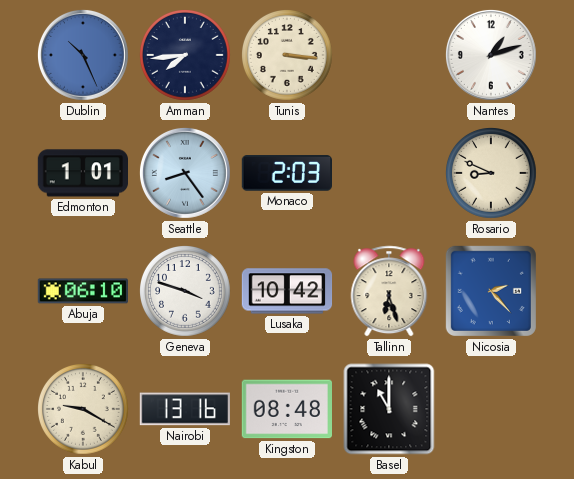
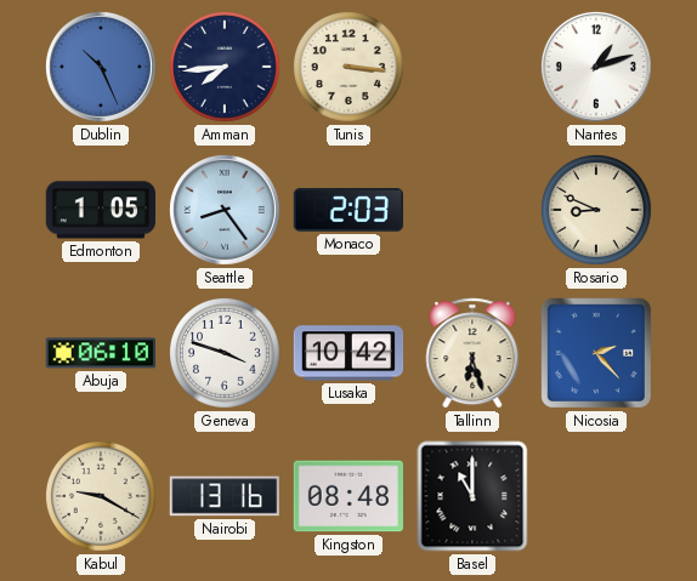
Edmonton: 1:01 -> 1:05
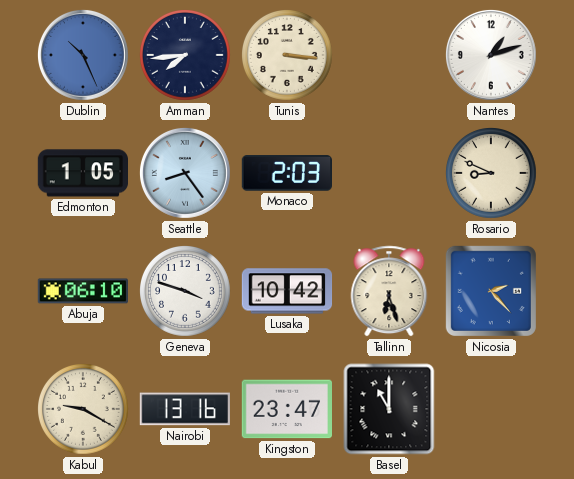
Kingston: 08:48 -> 23:47
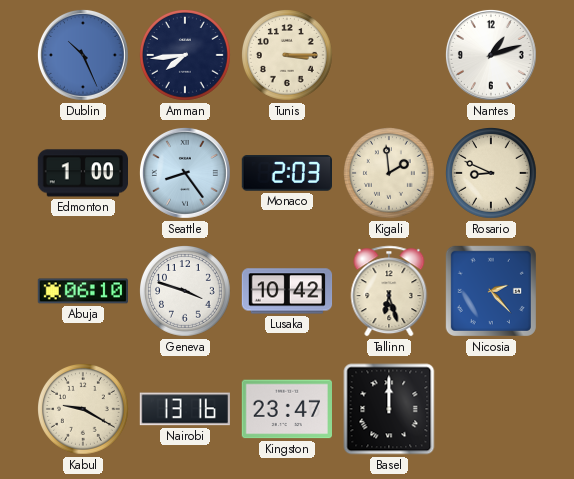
Tunis: 3:16 -> 3:15
Edmonton: 1:05 -> 1:00
Kigali: none -> 1:59
Basel: 11:00 -> 12:00
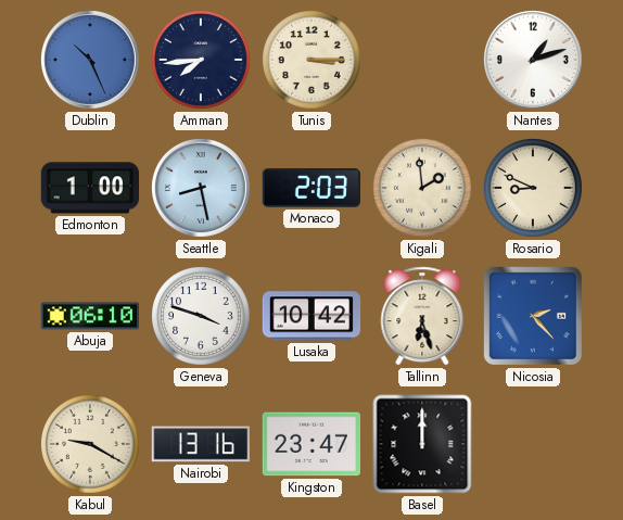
Seattle: 8:24 -> 8:28
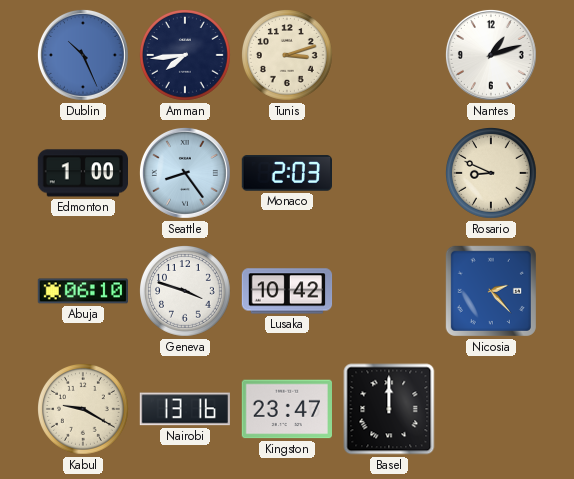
Tunis: 3:15 -> 3:12
Seattle: 8:28 -> 8:24
Kigali: 1:59 -> none
Tallinn: 6:27 -> none
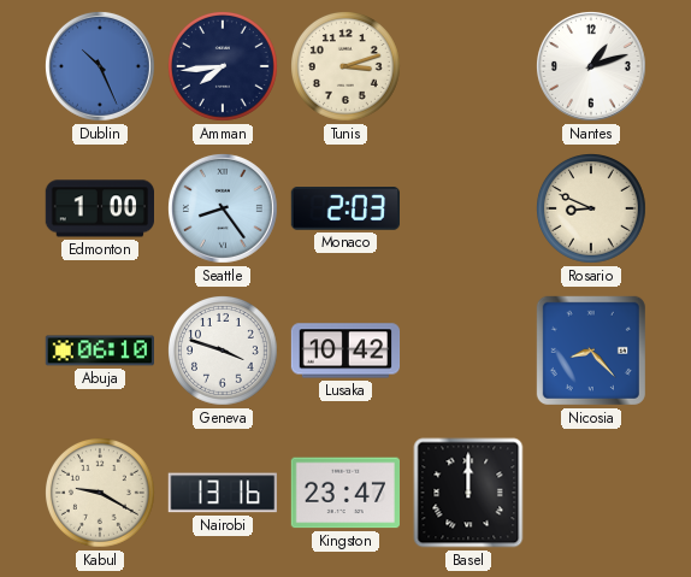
Nicosia: 2:23 -> 8:23
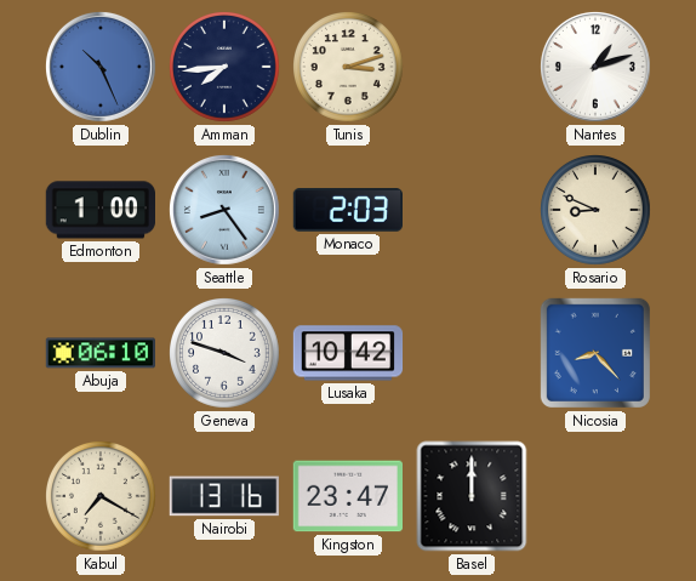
Kabul: 9:20 -> 7:20
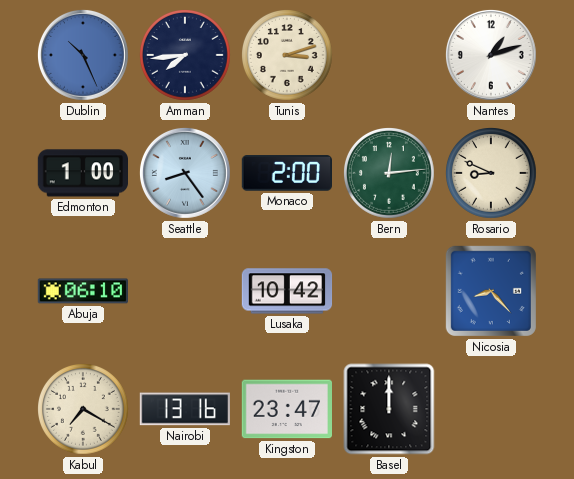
Monaco: 2:03 -> 2:00
Bern: none -> 12:14
Geneva: 3:48 -> none
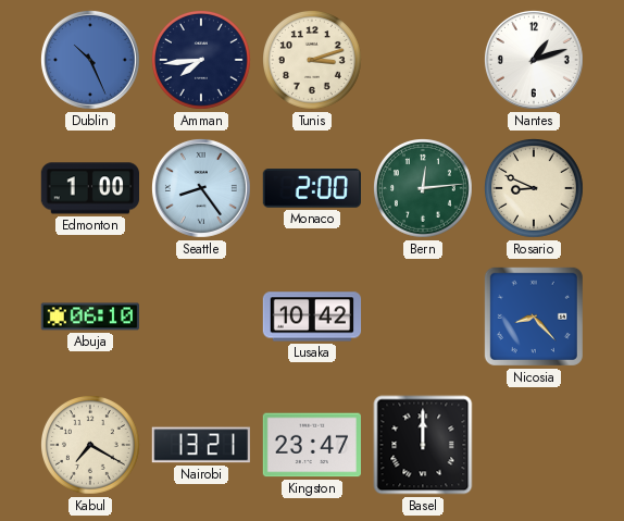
Nairobi: 13:16 -> 13:21
